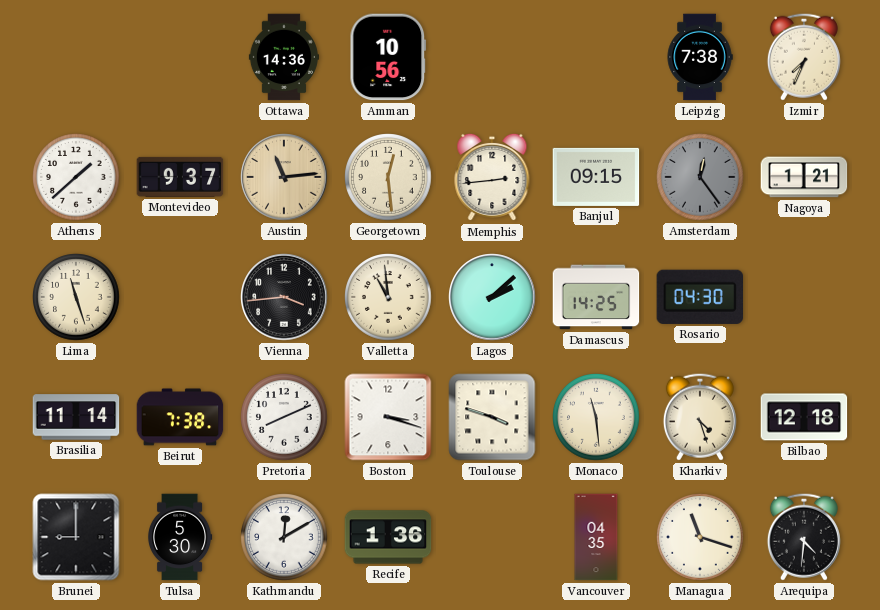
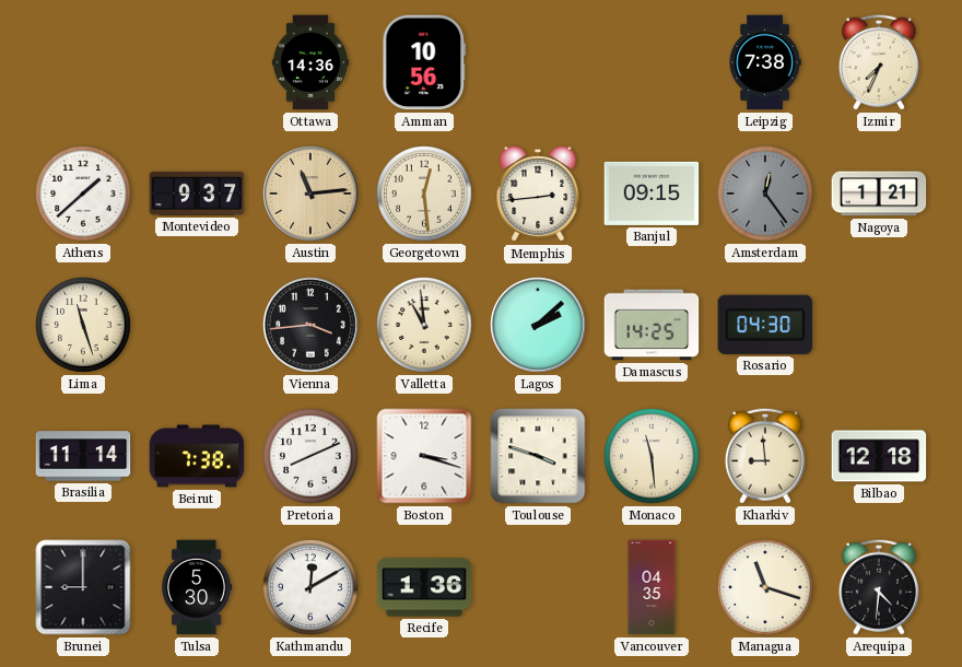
Kharkiv: 4:27 -> 8:59
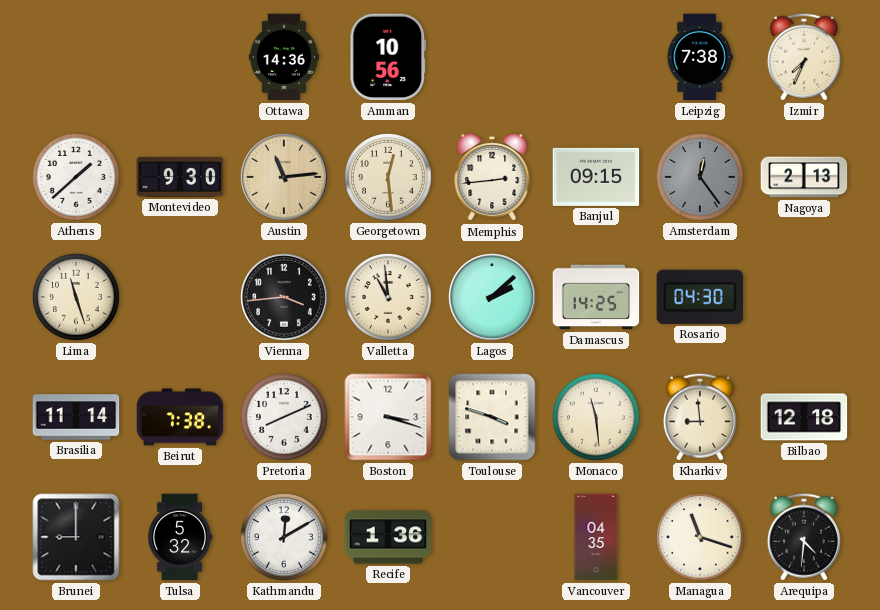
Montevideo: 9:37 -> 9:30
Nagoya: 1:21 -> 2:13
Tulsa: 5:30 -> 5:32
